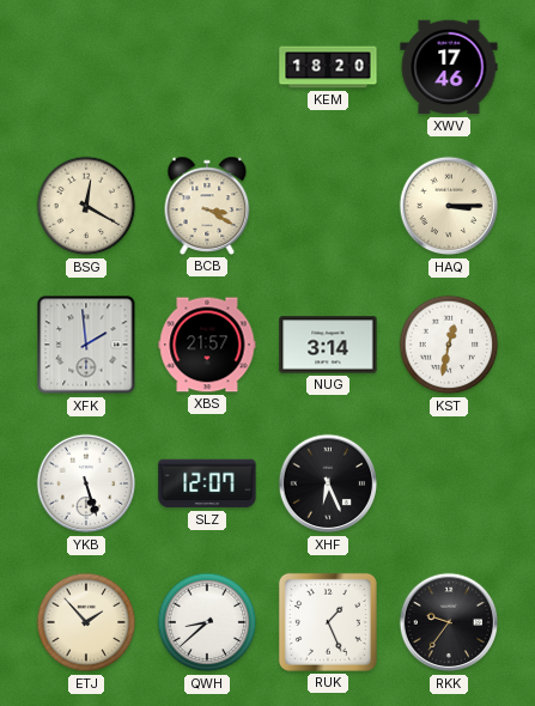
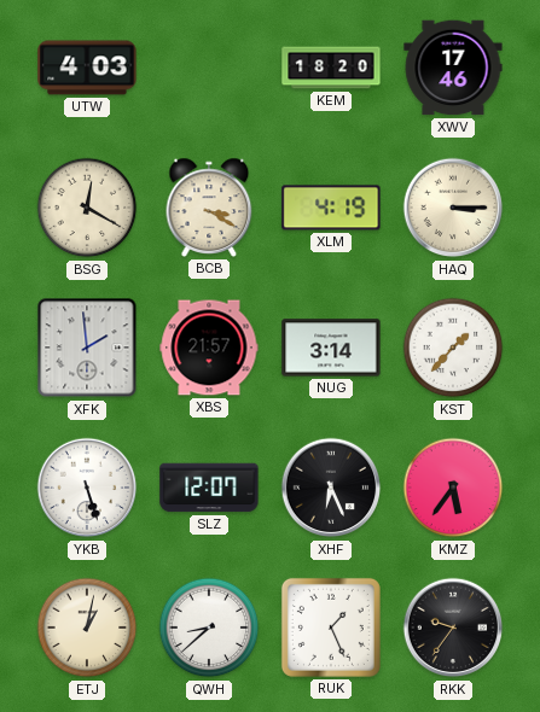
UTW: none -> 4:03
XLM: none -> 4:19
KST: 12:32 -> 1:37
KMZ: none -> 5:36
ETJ: 1:53 -> 1:02
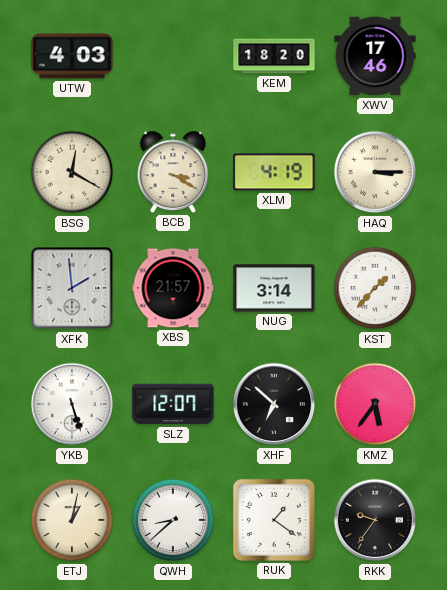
XHF: 6:26 -> 6:52
RUK: 1:26 -> 1:21
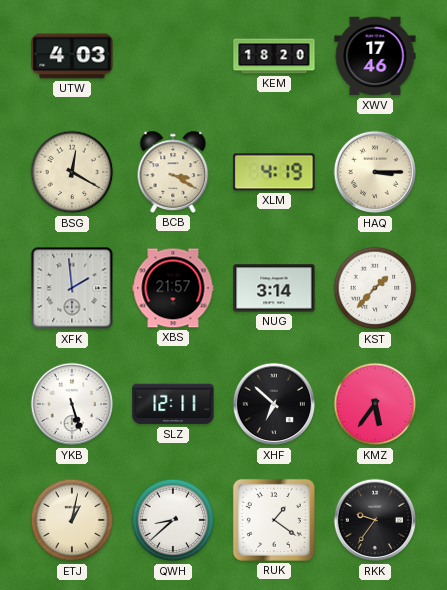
SLZ: 12:07 -> 12:11
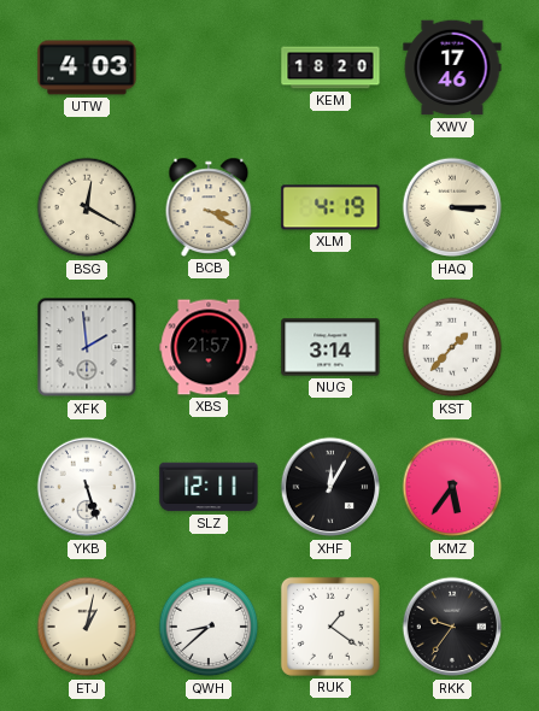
XHF: 6:52 -> 12:05
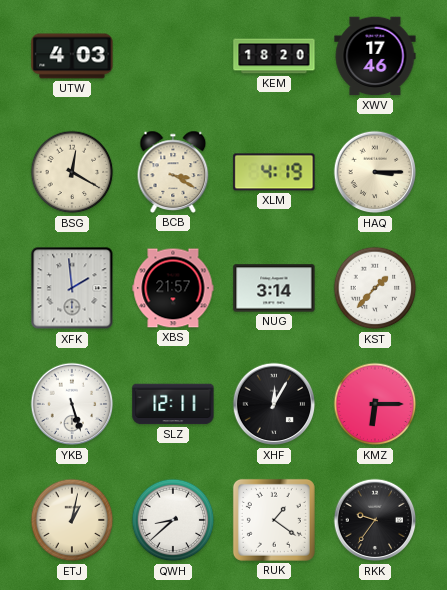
KMZ: 5:36 -> 6:15
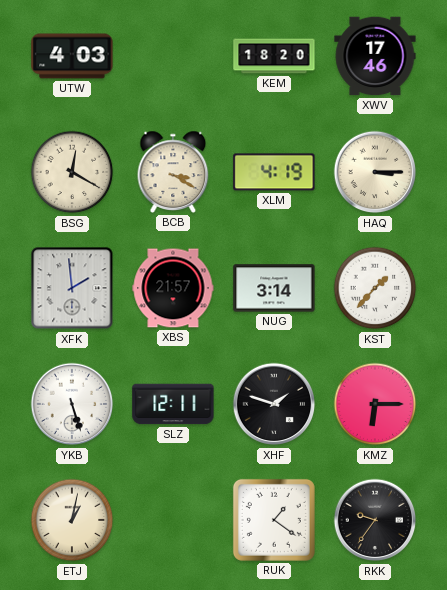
XHF: 12:05 -> 1:48
QWH: 8:38 -> none
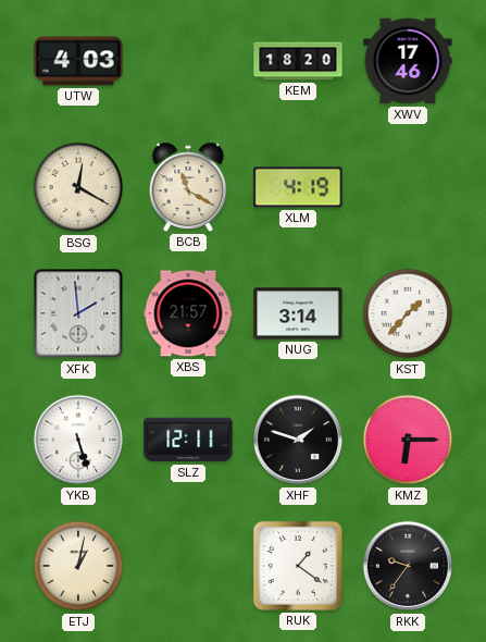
BCB: 3:20 -> 11:20
HAQ: 3:15 -> none
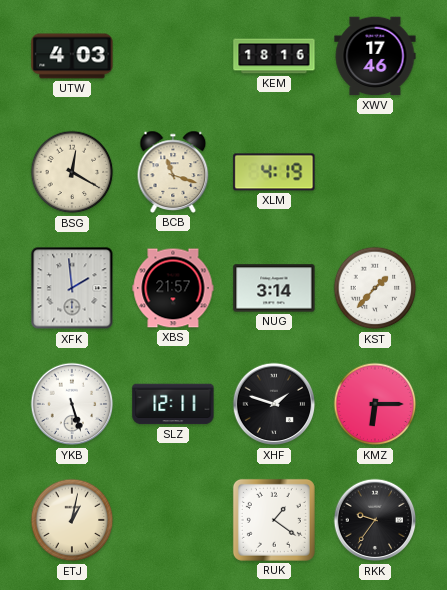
KEM: 18:20 -> 18:16
BCB: 11:20 -> 11:18
